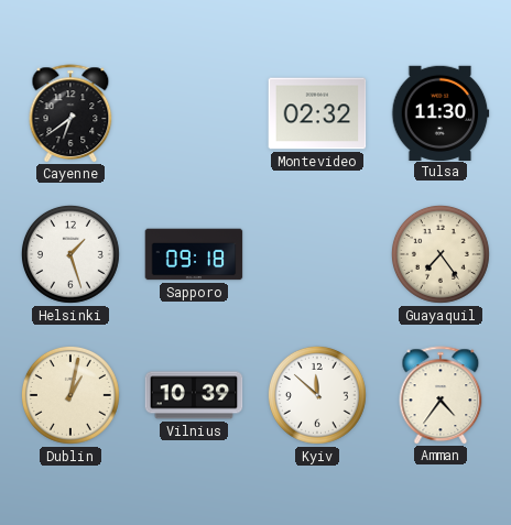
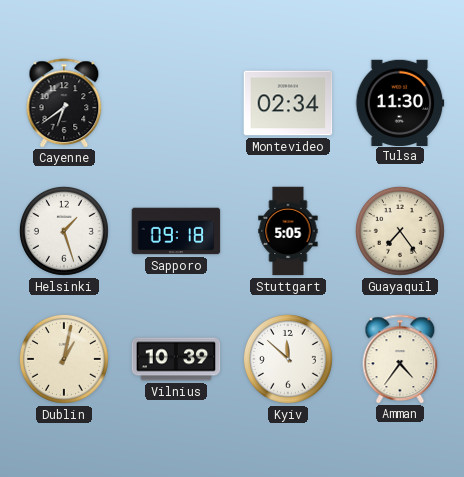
Montevideo: 02:32 -> 02:34
Stuttgart: none -> 5:05
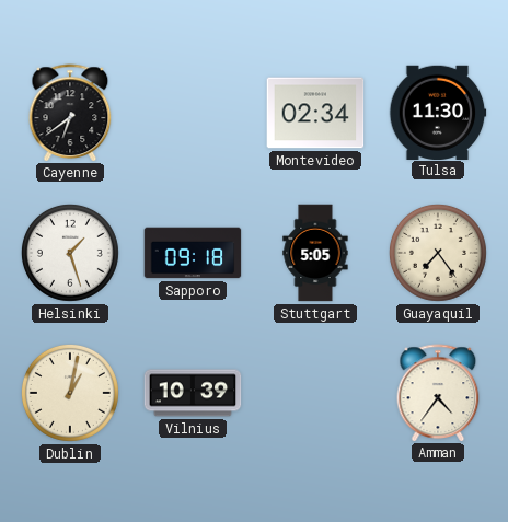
Kyiv: 11:52 -> none
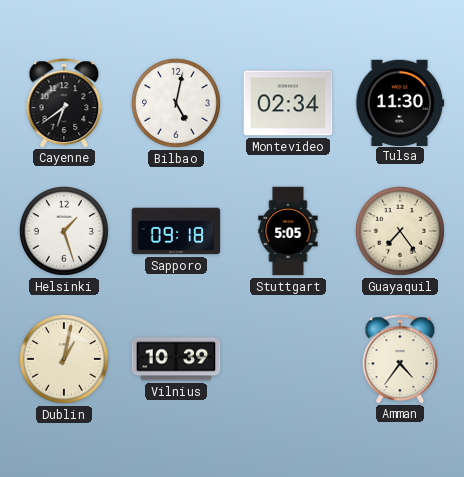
Bilbao: none -> 5:02
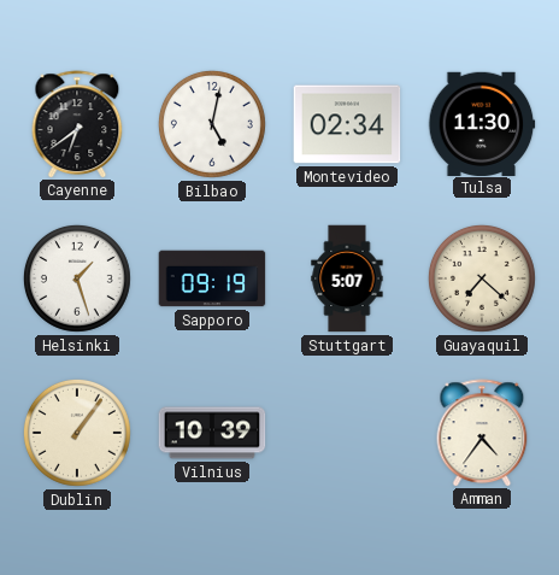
Sapporo: 09:18 -> 09:19
Stuttgart: 5:05 -> 5:07
Guayaquil: 7:24 -> 7:22
Dublin: 1:02 -> 1:06
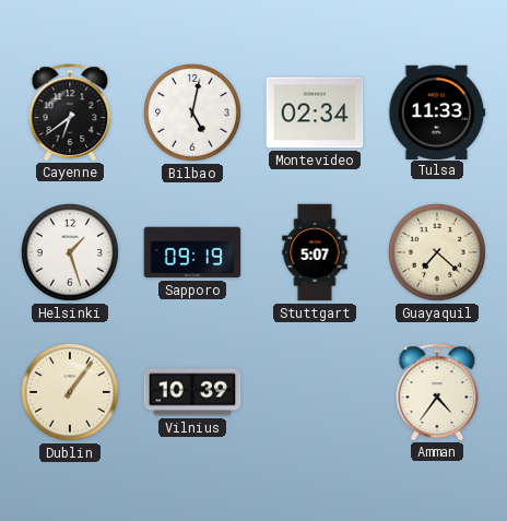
Tulsa: 11:30 -> 11:33
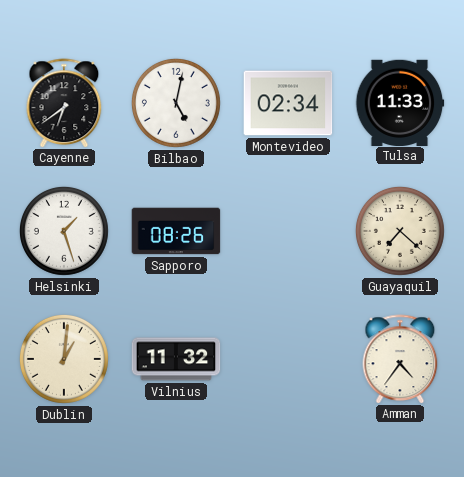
Sapporo: 09:19 -> 08:26
Stuttgart: 5:07 -> none
Dublin: 1:06 -> 1:01
Vilnius: 10:39 -> 11:32
